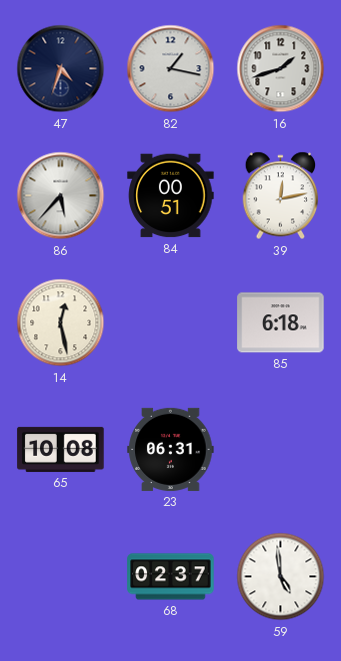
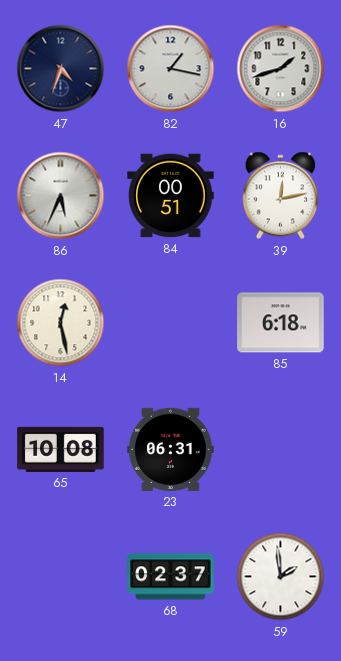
86: 5:37 -> 5:34
59: 4:59 -> 1:59
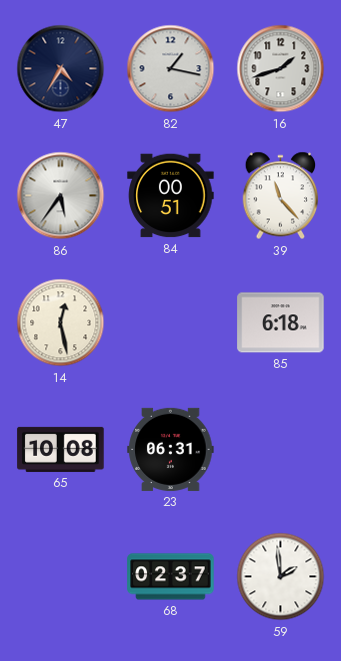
47: 4:33 -> 4:35
86: 5:34 -> 5:36
39: 12:13 -> 11:23
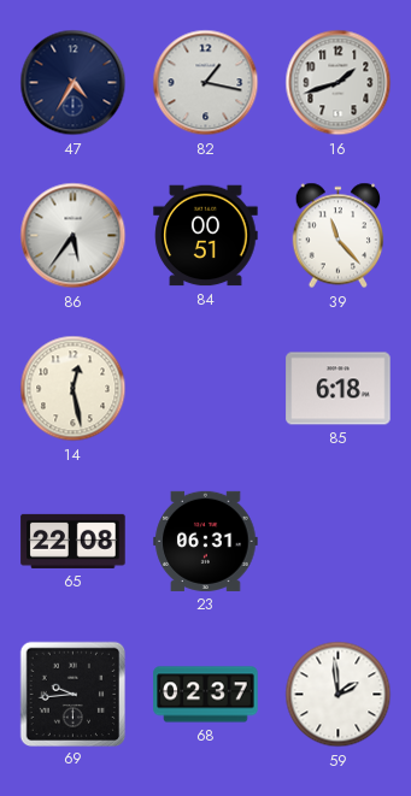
65: 10:08 -> 22:08
69: none -> 9:44
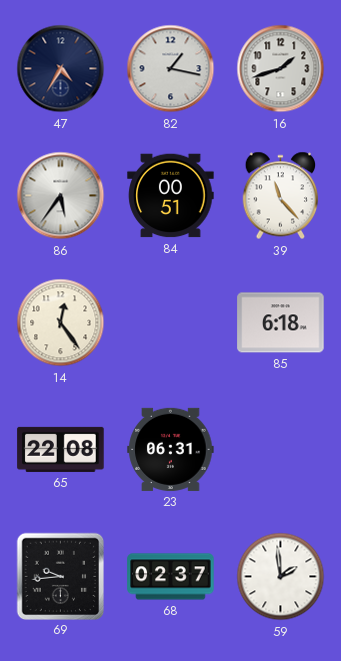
14: 12:28 -> 12:24
